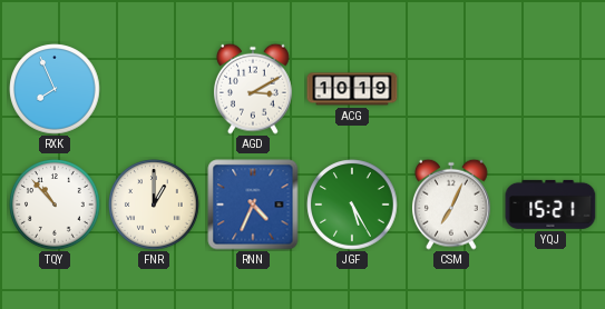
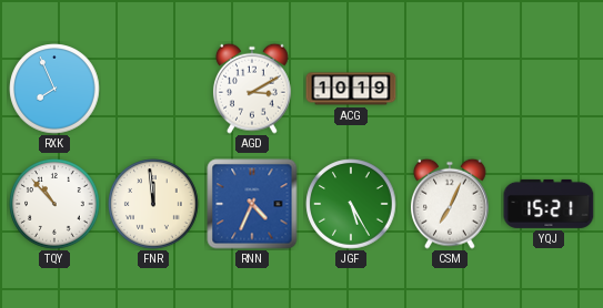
FNR: 1:00 -> 11:59
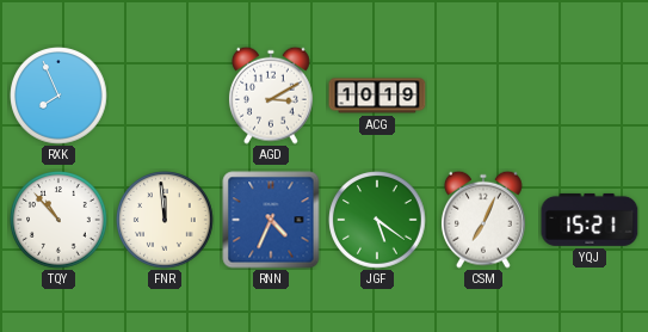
JGF: 5:25 -> 5:21
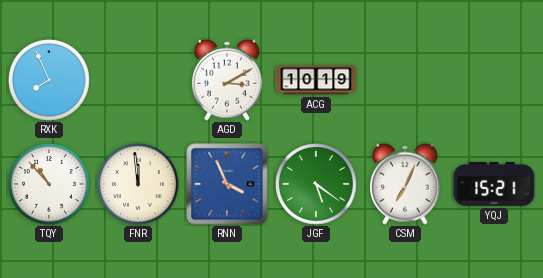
RNN: 4:34 -> 3:56
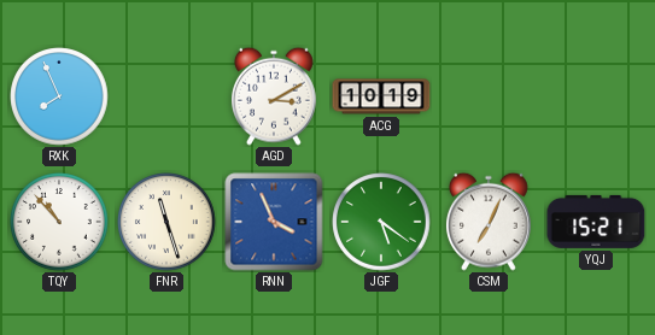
FNR: 11:59 -> 11:27
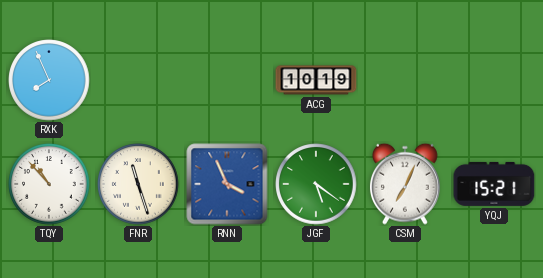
AGD: 3:10 -> none
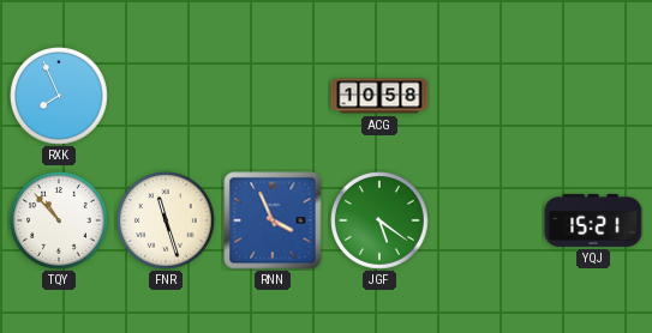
ACG: 10:19 -> 10:58
CSM: 7:04 -> none
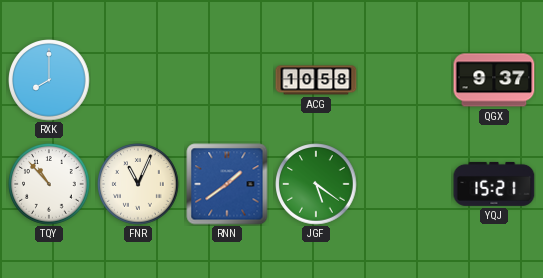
RXK: 7:56 -> 8:00
QGX: none -> 9:37
FNR: 11:27 -> 11:04
RNN: 3:56 -> 1:39
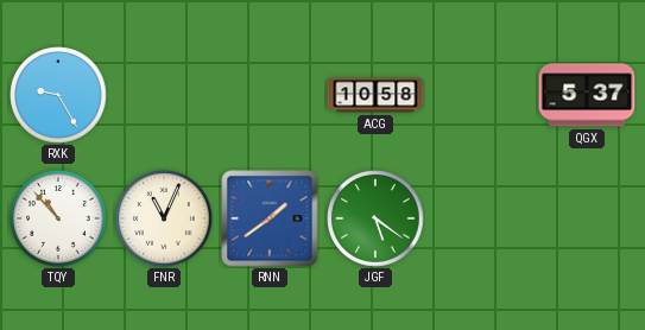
RXK: 8:00 -> 9:25
QGX: 9:37 -> 5:37
YQJ: 15:21 -> none
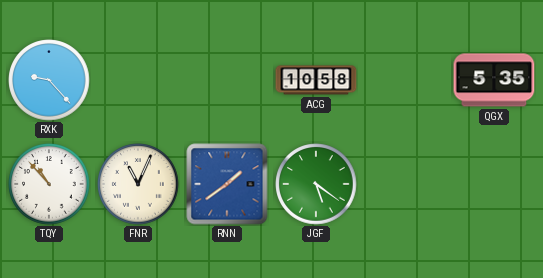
RXK: 9:25 -> 9:23
QGX: 5:37 -> 5:35
